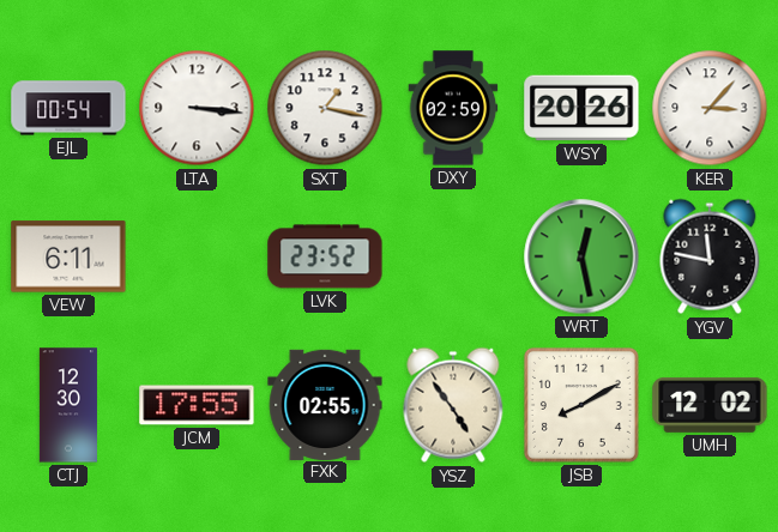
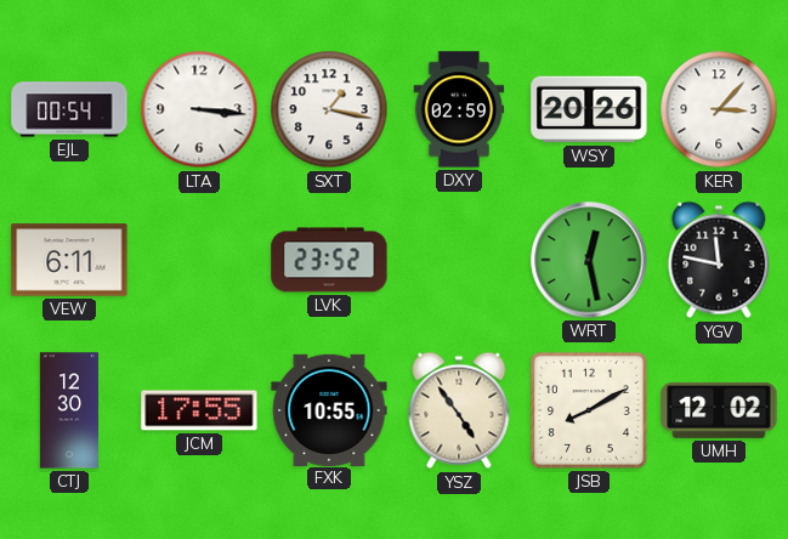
FXK: 02:55 -> 10:55
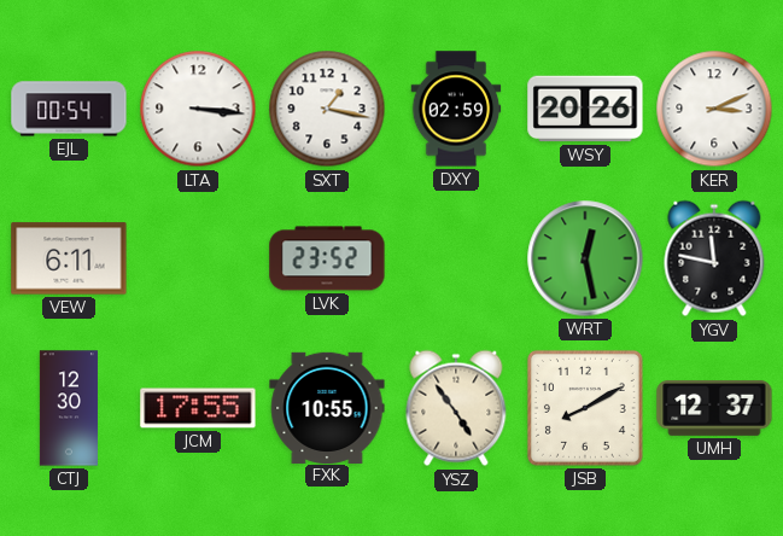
KER: 3:07 -> 3:11
UMH: 12:02 -> 12:37
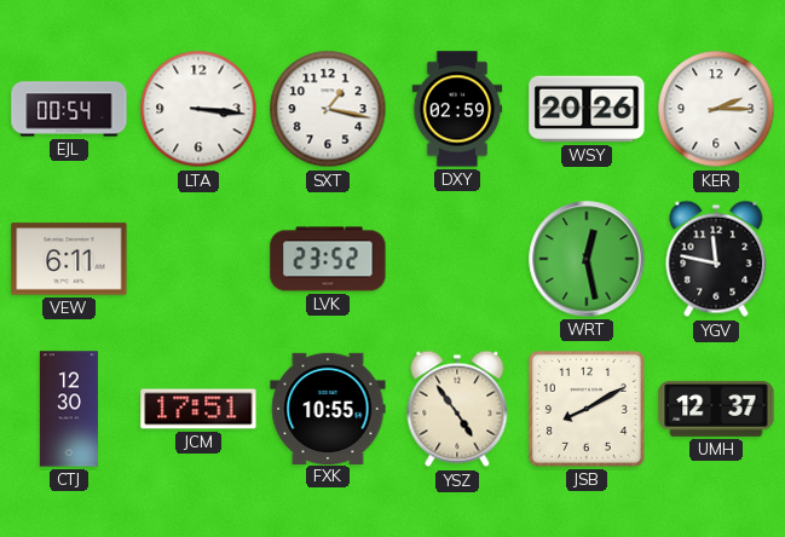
KER: 3:11 -> 2:15
JCM: 17:55 -> 17:51
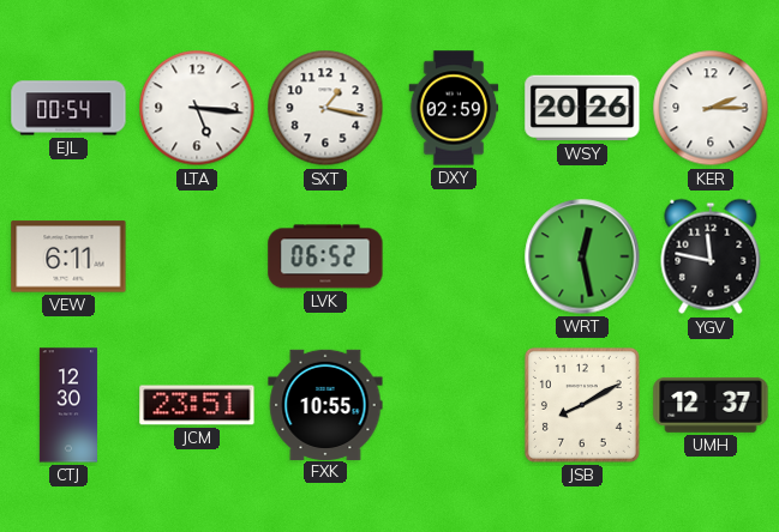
LTA: 3:16 -> 5:16
LVK: 23:52 -> 06:52
JCM: 17:51 -> 23:51
YSZ: 4:54 -> none
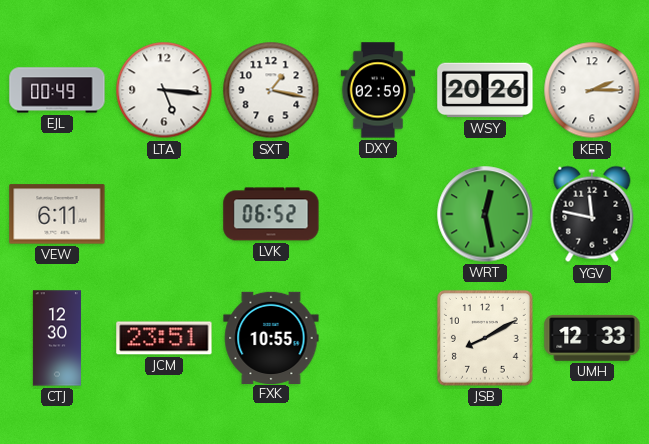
EJL: 00:54 -> 00:49
UMH: 12:37 -> 12:33
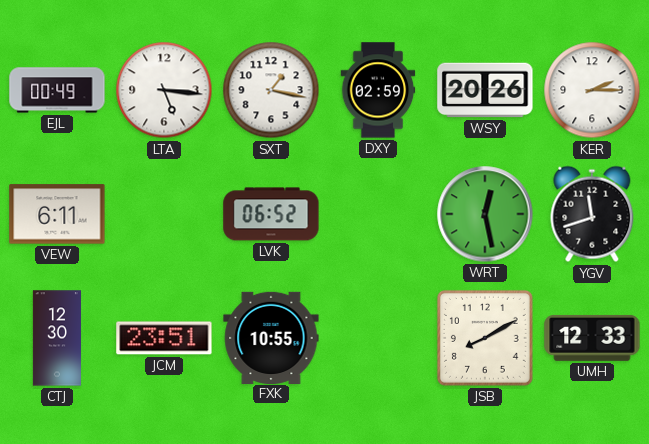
YGV: 11:47 -> 11:42
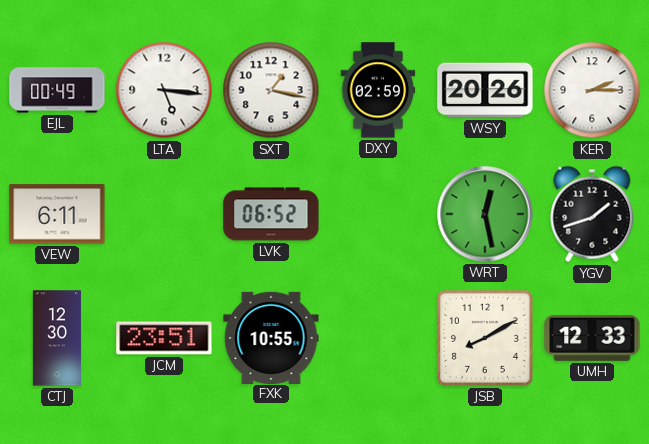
YGV: 11:42 -> 1:42
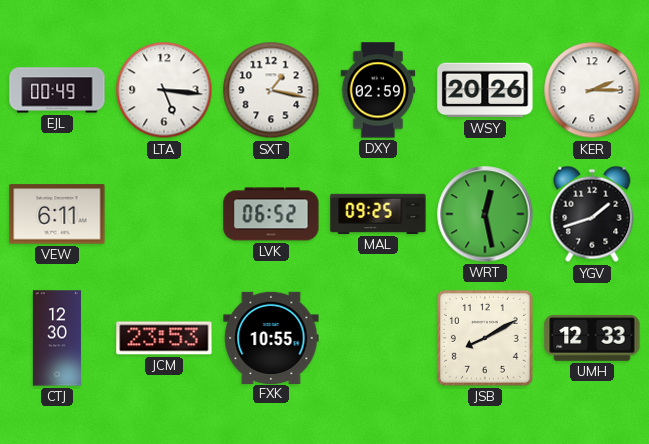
MAL: none -> 09:25
JCM: 23:51 -> 23:53
